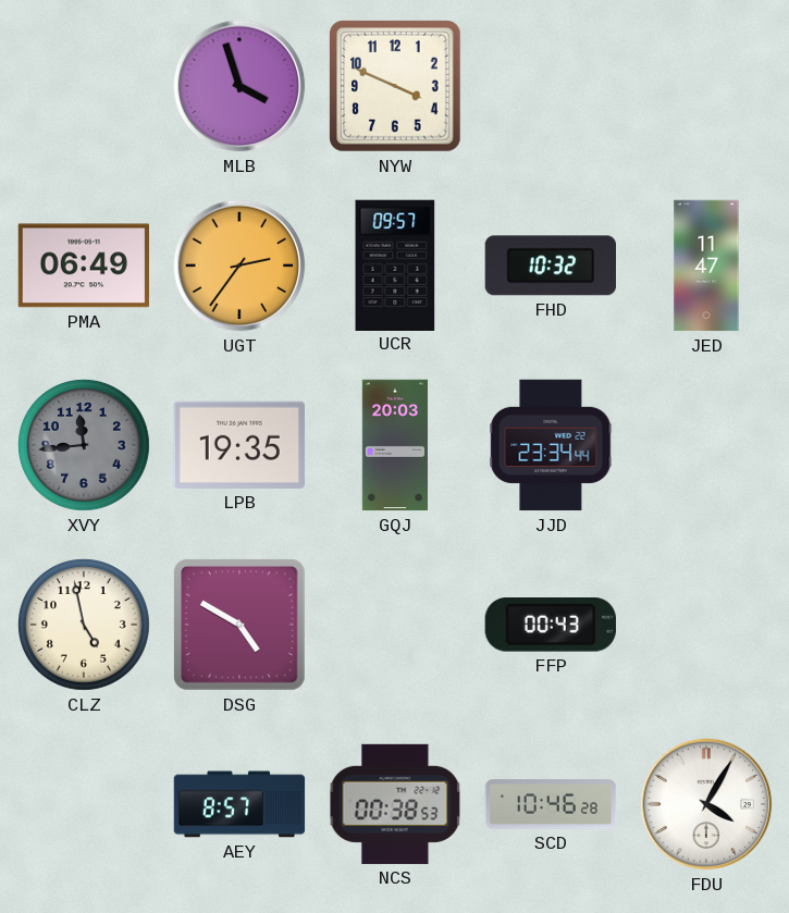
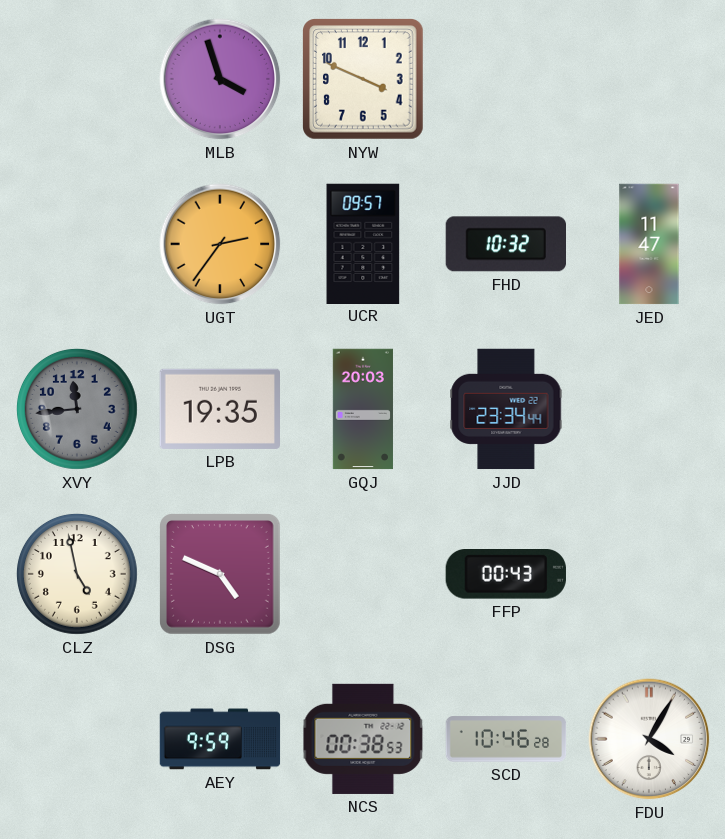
PMA: 06:49 -> none
DSG: 4:50 -> 4:49
AEY: 8:57 -> 9:59
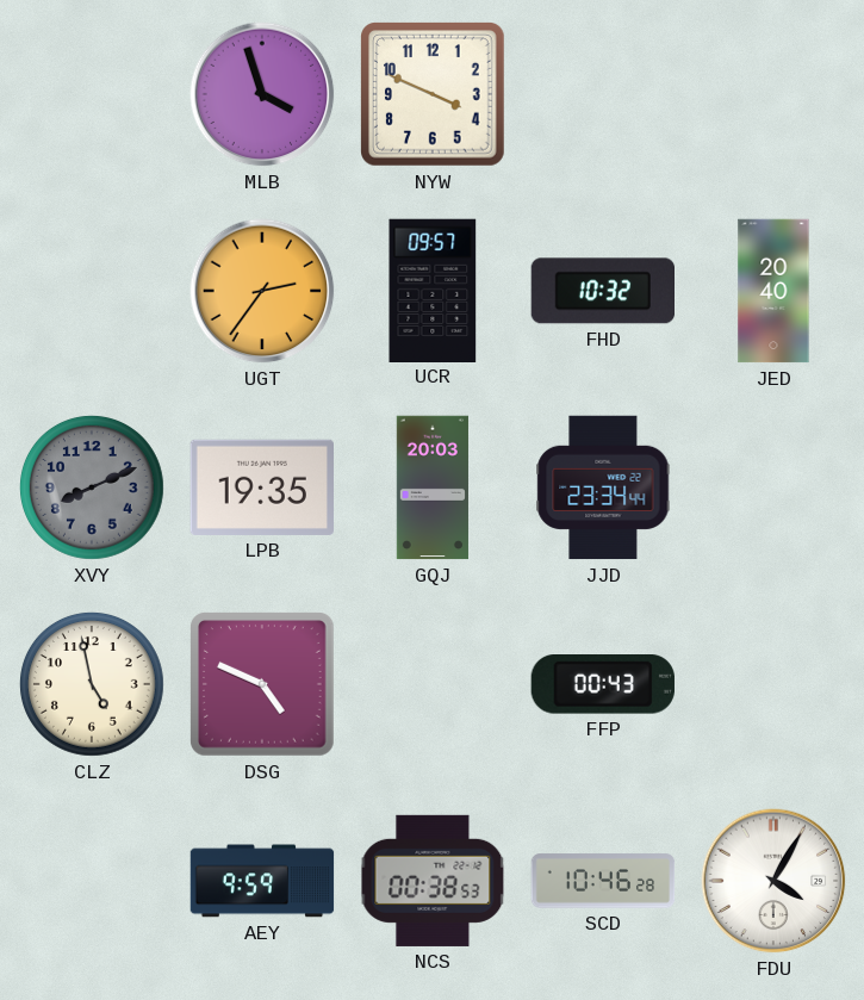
JED: 11:47 -> 20:40
XVY: 11:44 -> 8:11
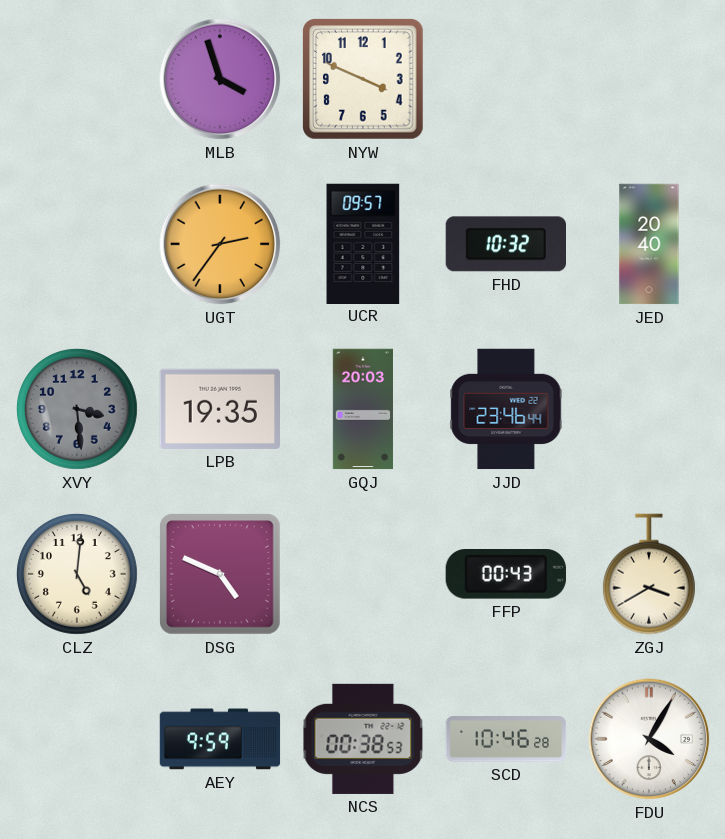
XVY: 8:11 -> 3:29
JJD: 23:34 -> 23:46
CLZ: 4:58 -> 5:01
ZGJ: none -> 3:40
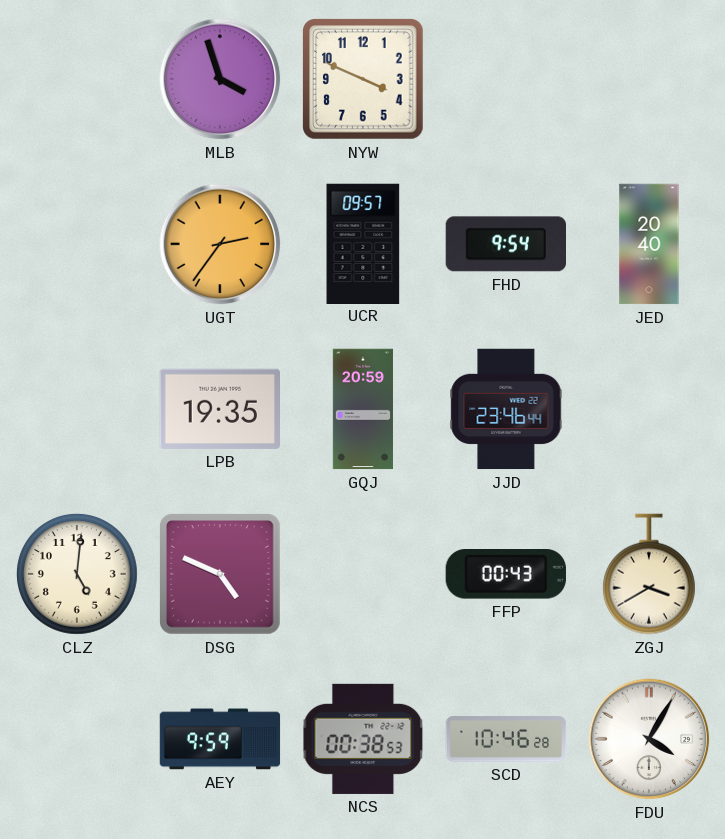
FHD: 10:32 -> 9:54
XVY: 3:29 -> none
GQJ: 20:03 -> 20:59
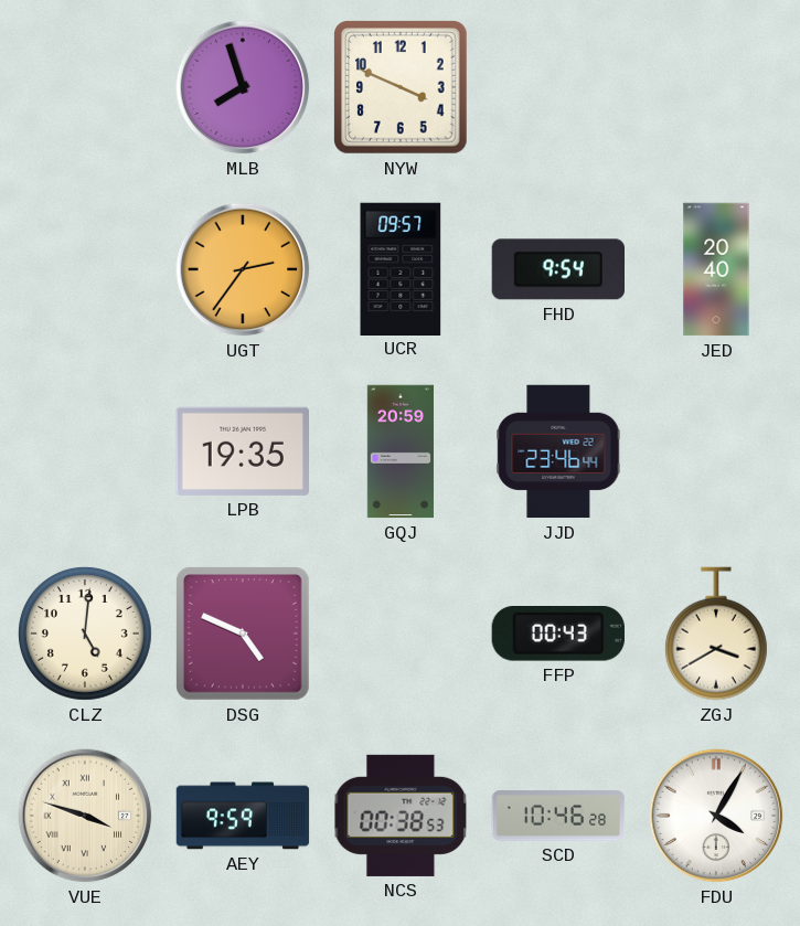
MLB: 3:57 -> 7:57
VUE: none -> 3:48
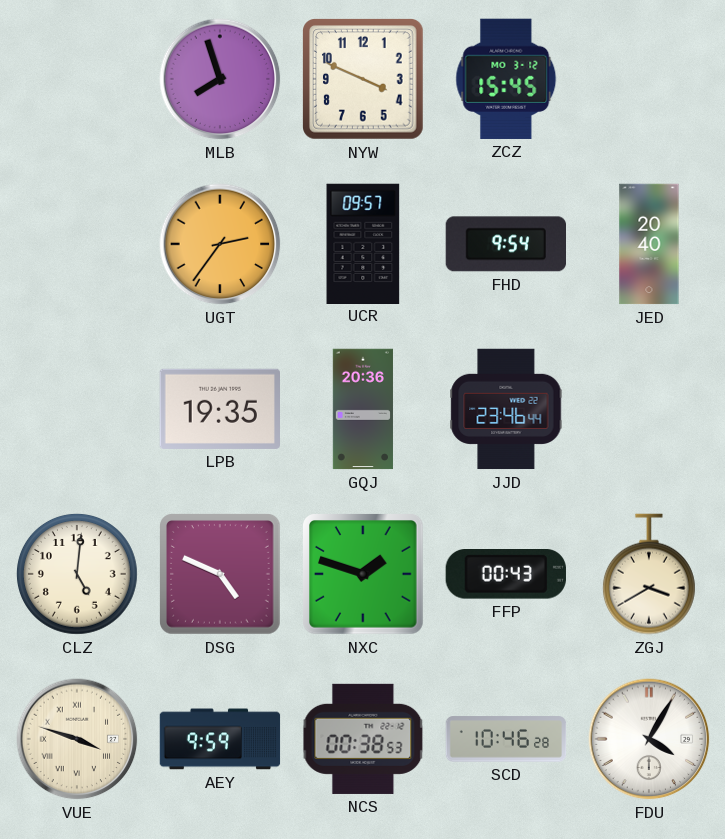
ZCZ: none -> 15:45
GQJ: 20:59 -> 20:36
NXC: none -> 1:48
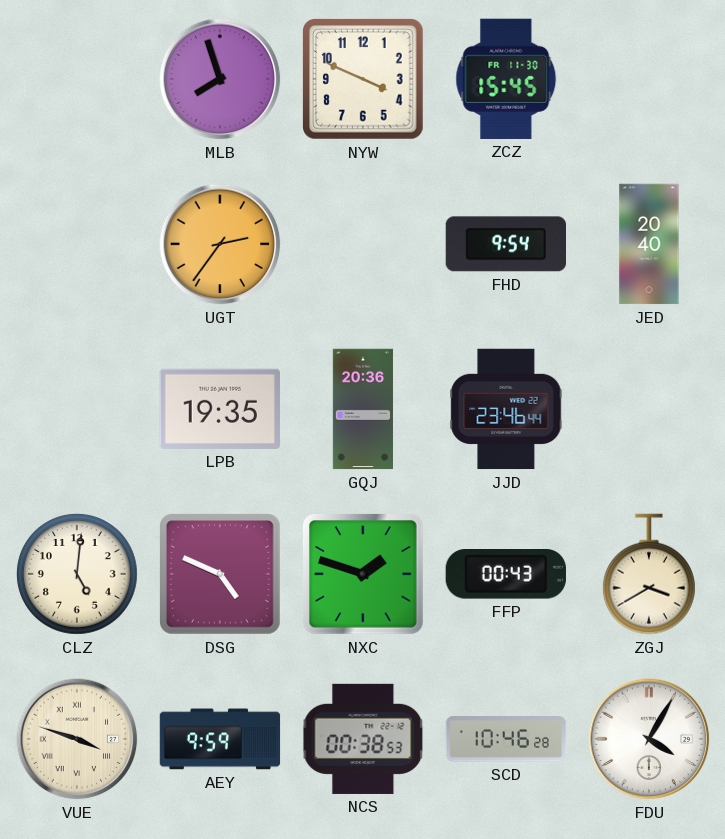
ZCZ date: MO 3-12 -> FR 11-30
UCR: 09:57 -> none
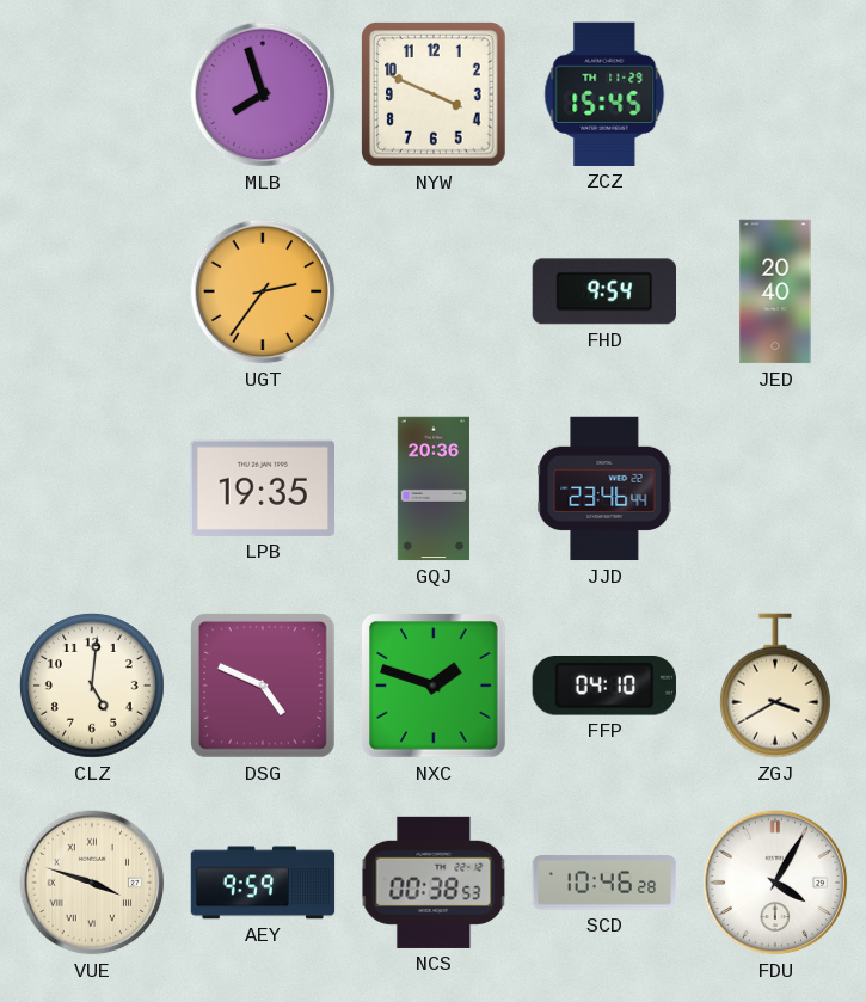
ZCZ date: FR 11-30 -> TH 11-29
FFP: 00:43 -> 04:10
